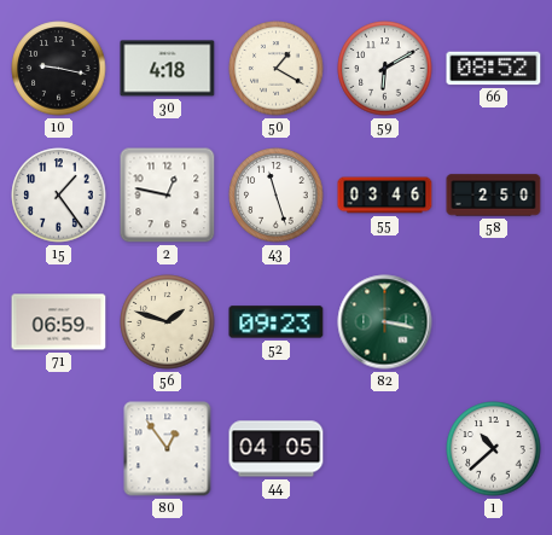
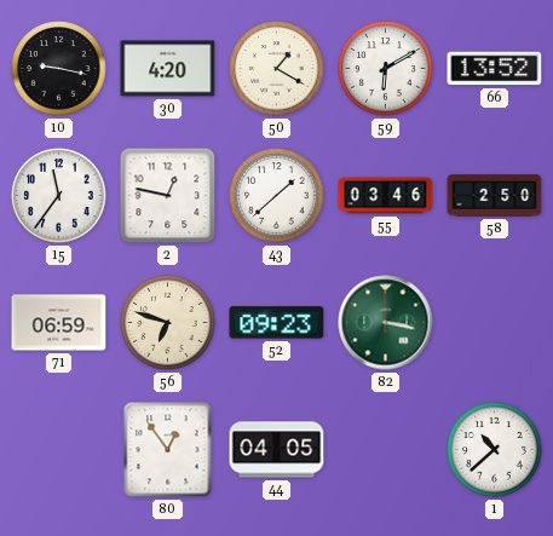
30: 4:18 -> 4:20
66: 08:52 -> 13:52
15: 1:24 -> 11:36
43: 11:27 -> 1:38
56: 1:48 -> 6:48
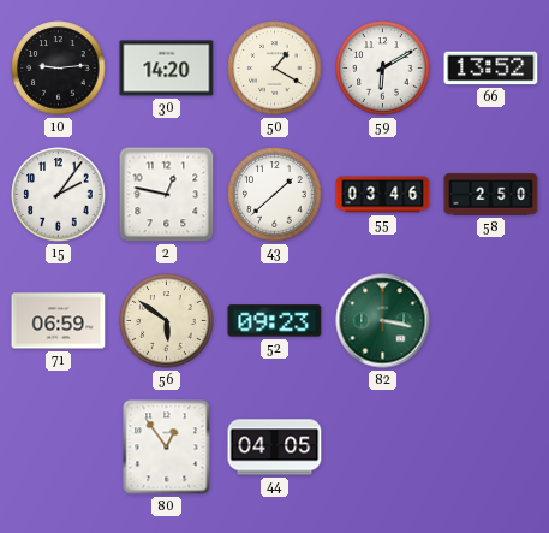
10: 9:17 -> 9:14
30: 4:20 -> 14:20
15: 11:36 -> 2:06
56: 6:48 -> 5:51
1: 10:38 -> none
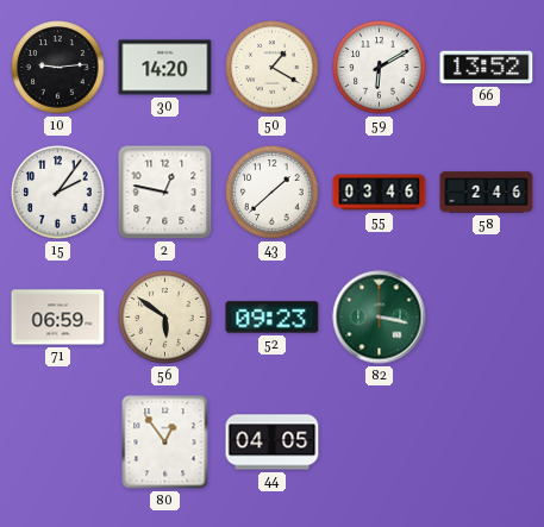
58: 2:50 -> 2:46
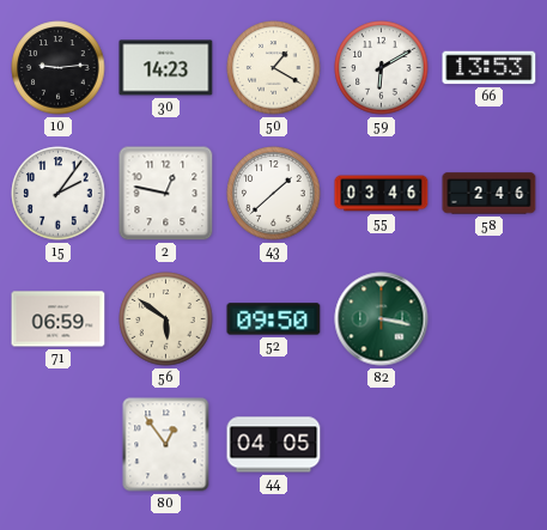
30: 14:20 -> 14:23
66: 13:52 -> 13:53
52: 09:23 -> 09:50
